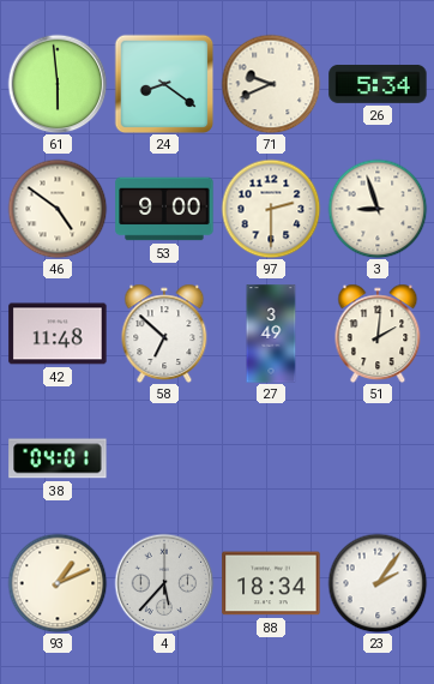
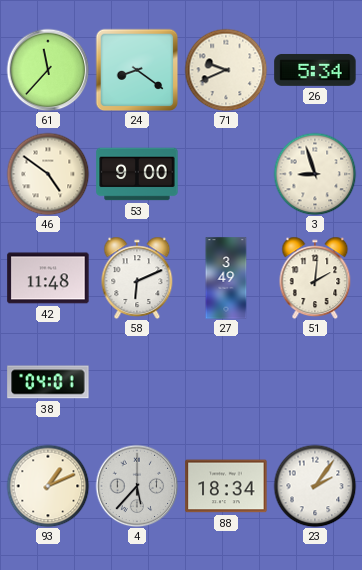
61: 5:59 -> 11:37
97: 2:30 -> none
58: 6:52 -> 6:11
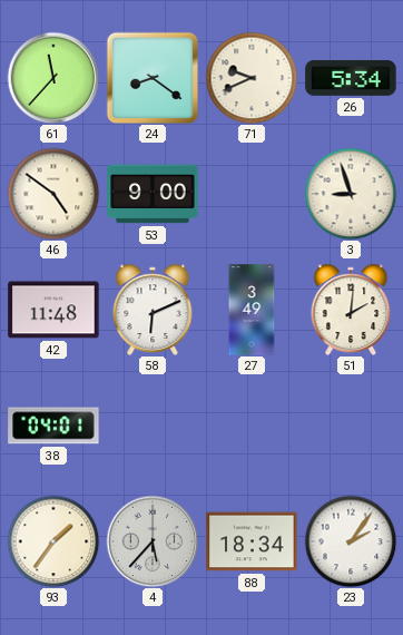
93: 1:11 -> 1:36
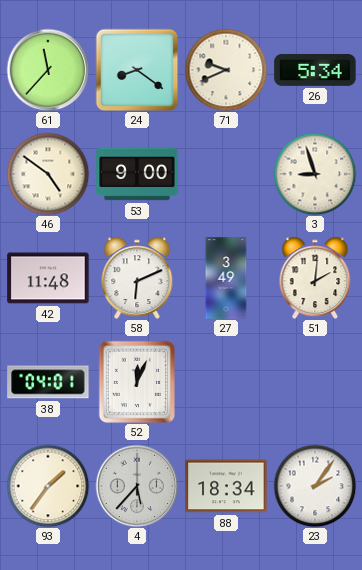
52: none -> 12:04
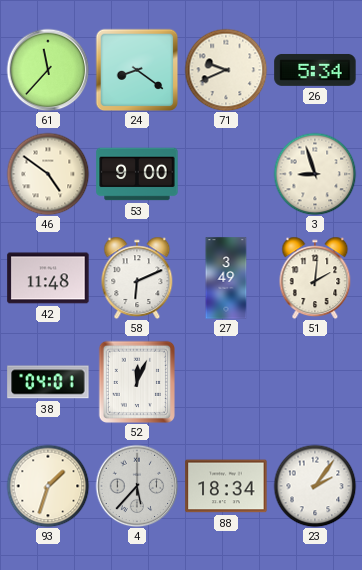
93: 1:36 -> 1:33
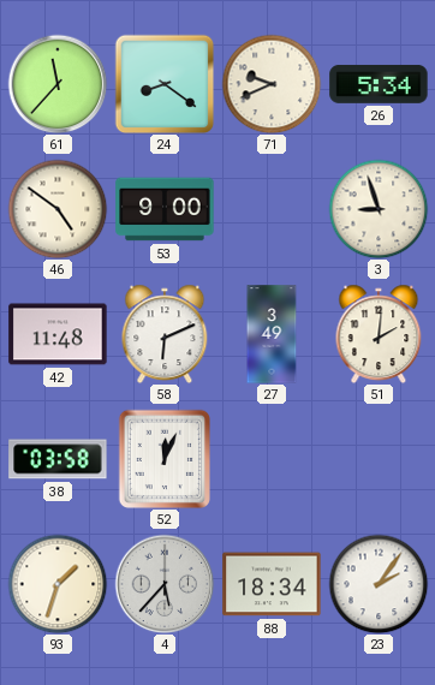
38: 04:01 -> 03:58
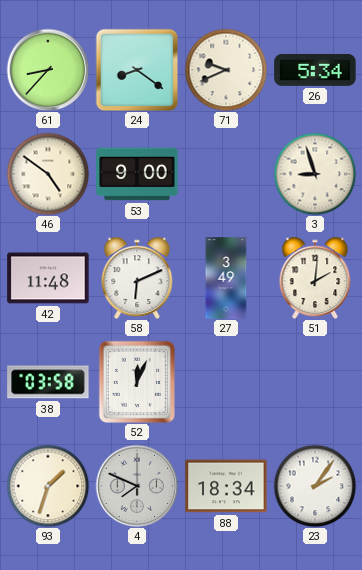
61: 11:37 -> 8:37
4: 5:37 -> 7:49
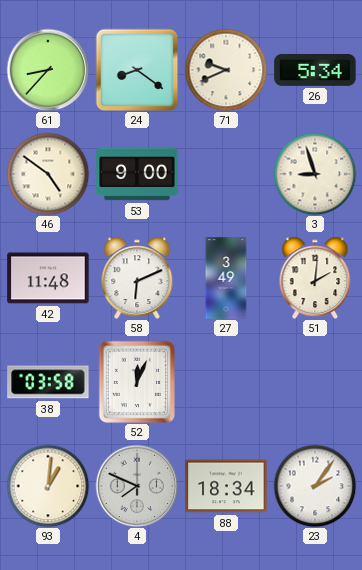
93: 1:33 -> 1:01
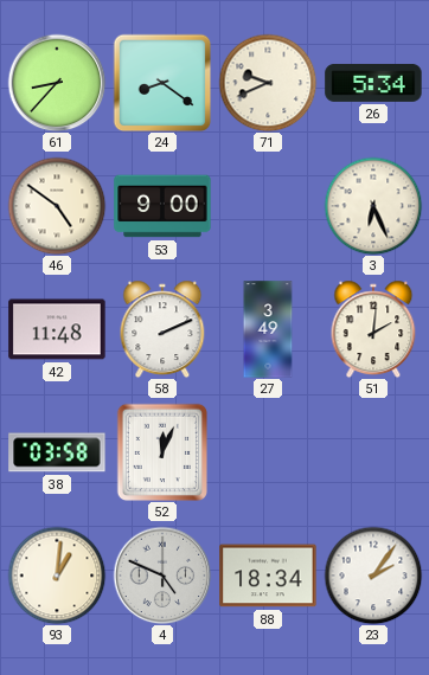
3: 8:57 -> 6:26
58: 6:11 -> 2:11
4: 7:49 -> 4:49
